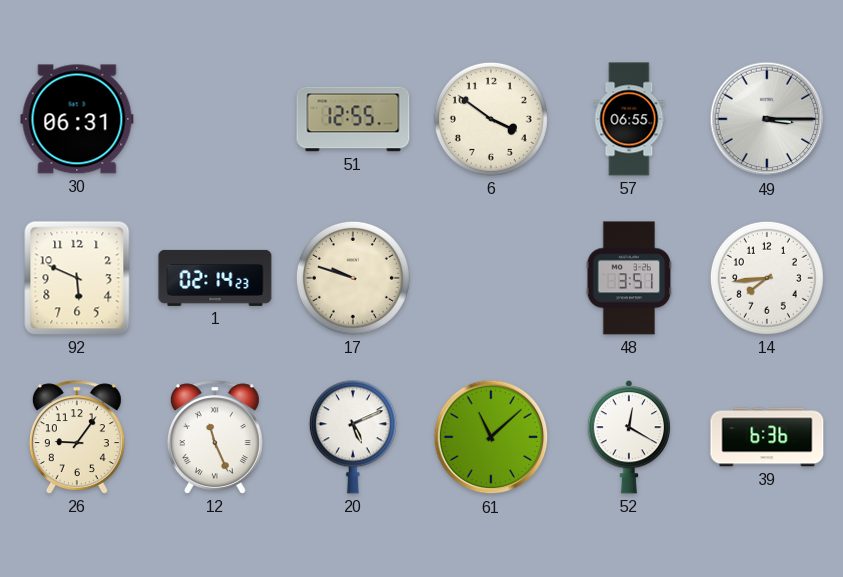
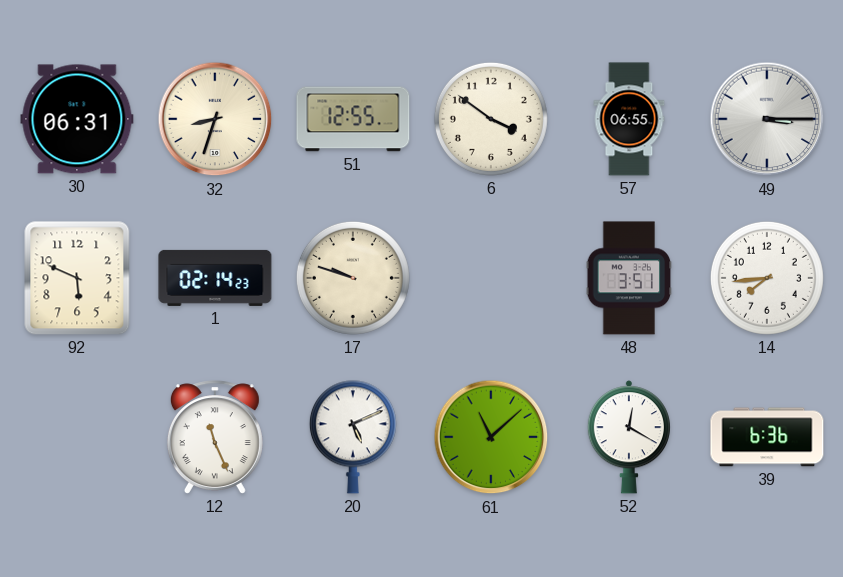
32: none -> 8:33
26: 9:06 -> none
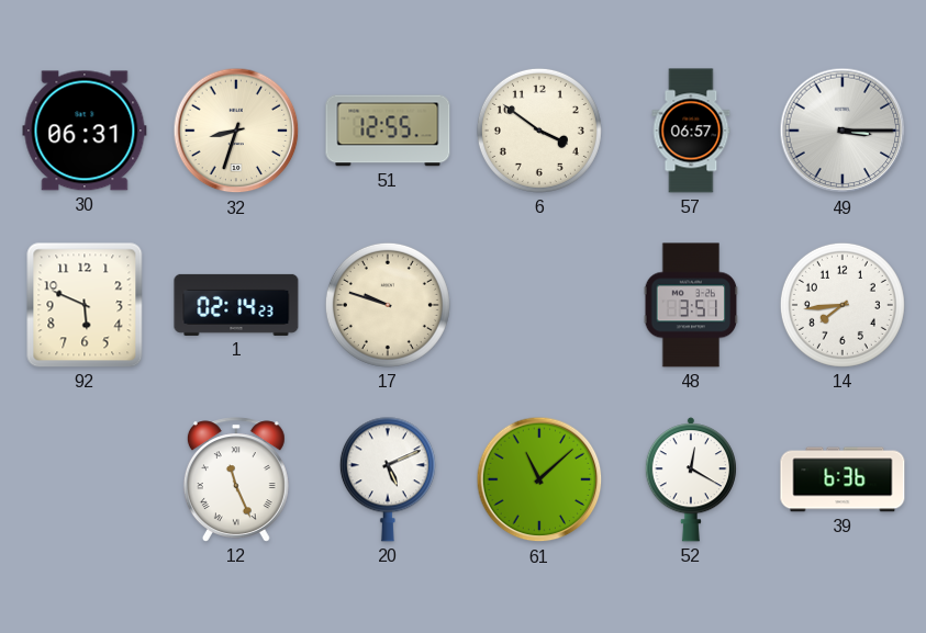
57: 06:55 -> 06:57
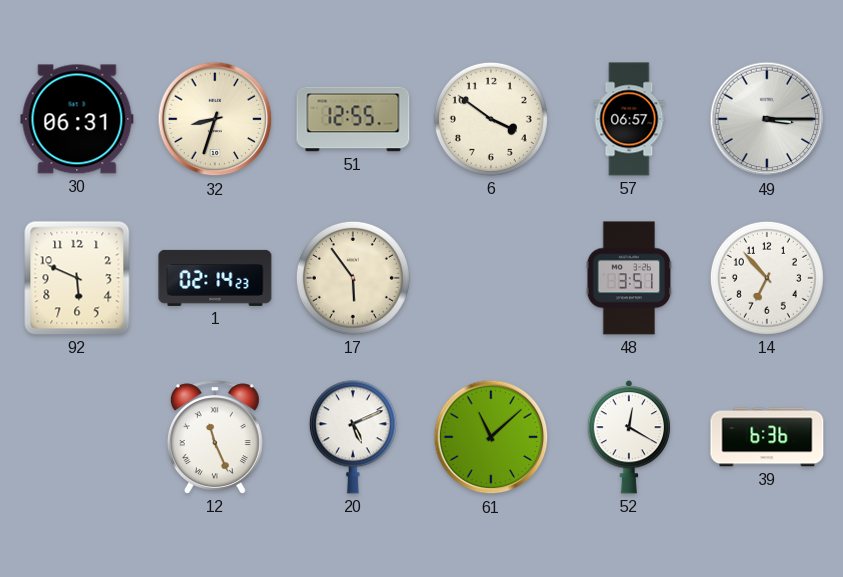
17: 9:48 -> 5:54
14: 7:44 -> 6:53
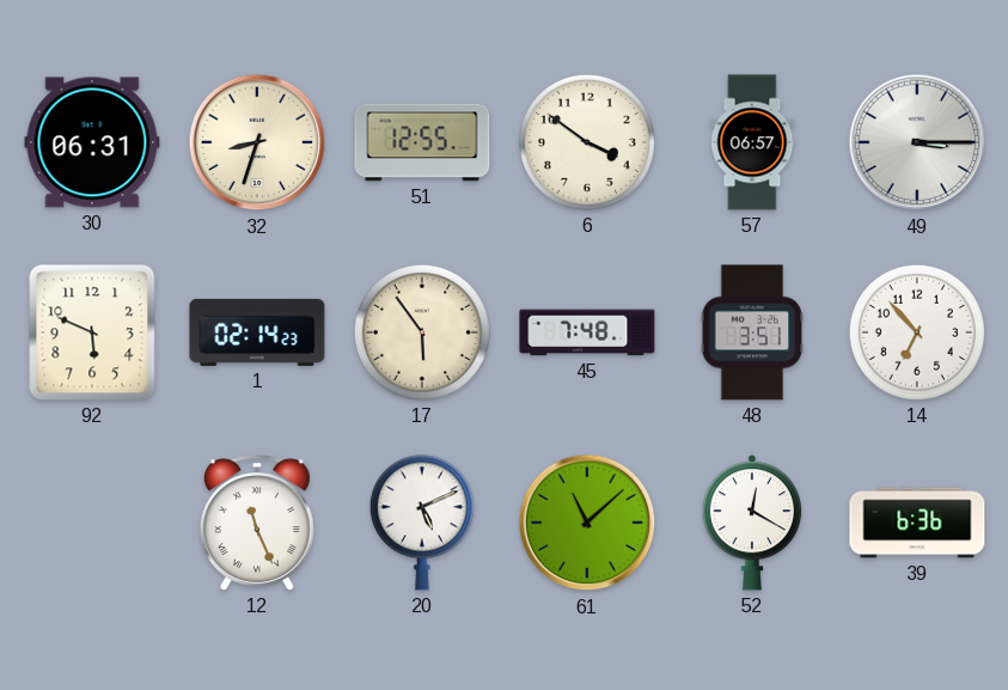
45: none -> 7:48
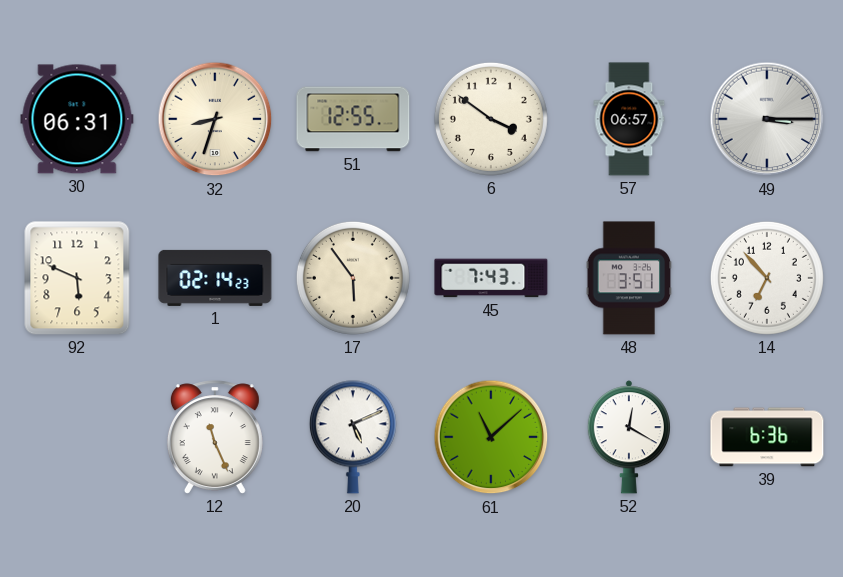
45: 7:48 -> 7:43
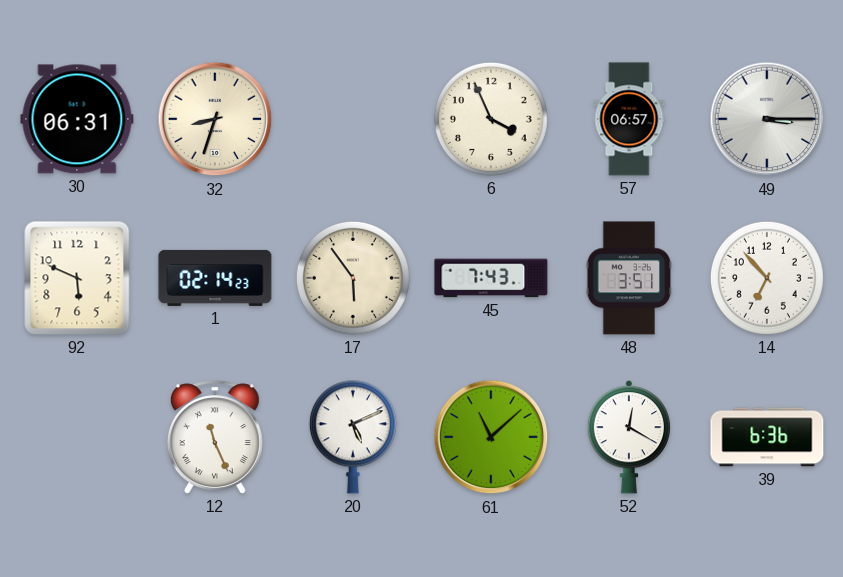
51: 12:55 -> none
6: 3:51 -> 3:56
